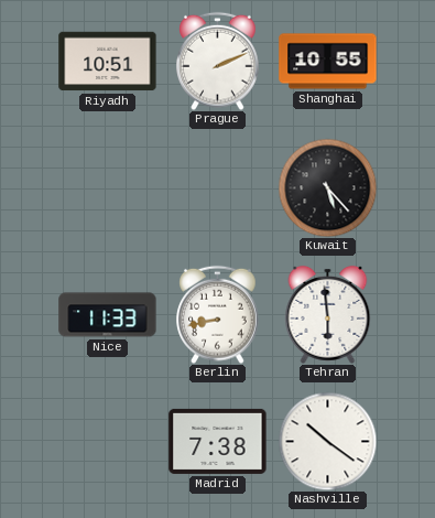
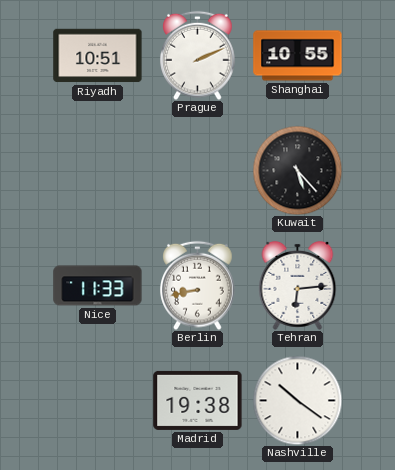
Tehran: 5:59 -> 6:14
Madrid: 7:38 -> 19:38
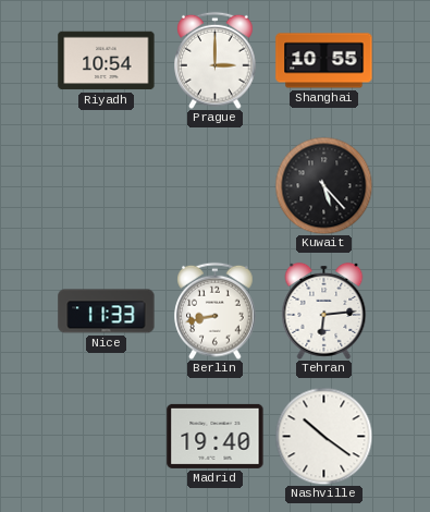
Riyadh: 10:51 -> 10:54
Prague: 2:11 -> 3:00
Madrid: 19:38 -> 19:40
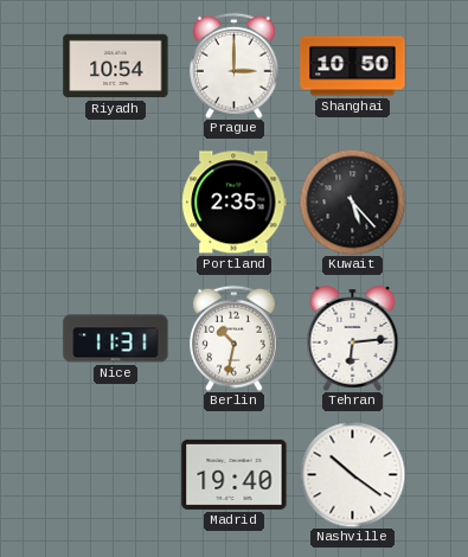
Shanghai: 10:55 -> 10:50
Portland: none -> 2:35
Nice: 11:33 -> 11:31
Berlin: 8:43 -> 10:32
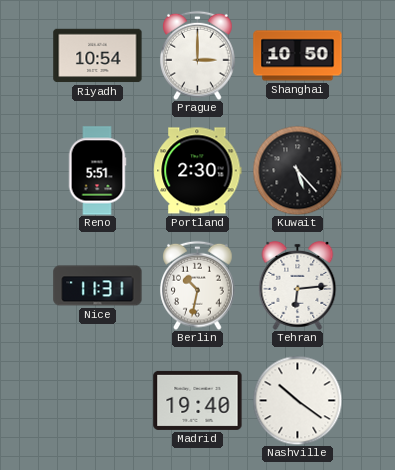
Reno: none -> 5:51
Portland: 2:35 -> 2:30
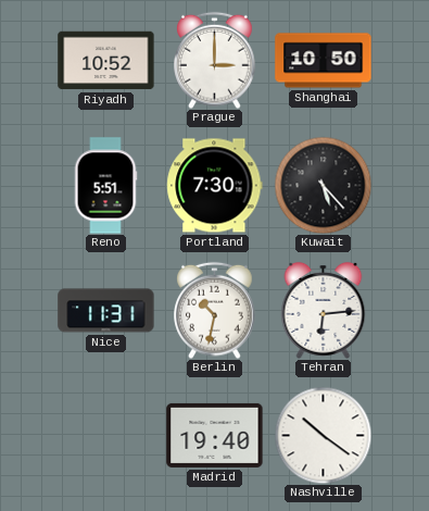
Riyadh: 10:54 -> 10:52
Portland: 2:30 -> 7:30
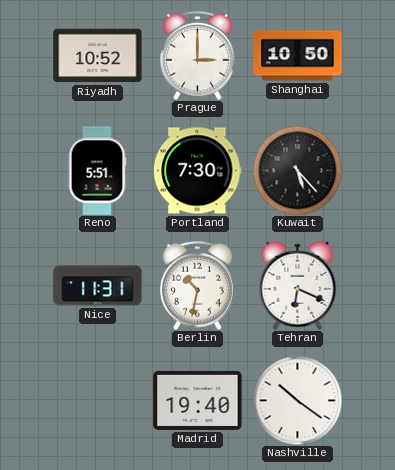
Tehran: 6:14 -> 6:19
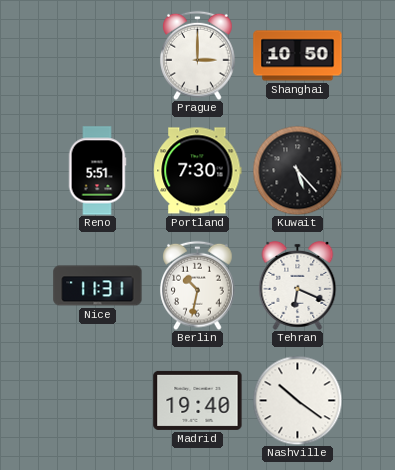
Riyadh: 10:52 -> none
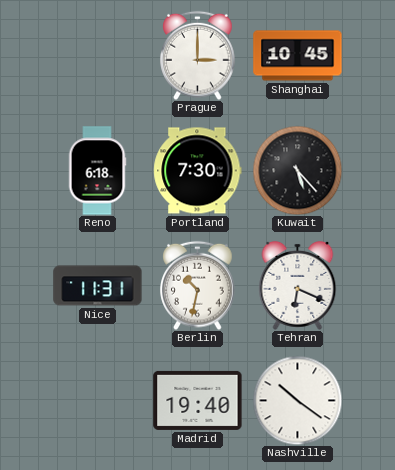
Shanghai: 10:50 -> 10:45
Reno: 5:51 -> 6:18
